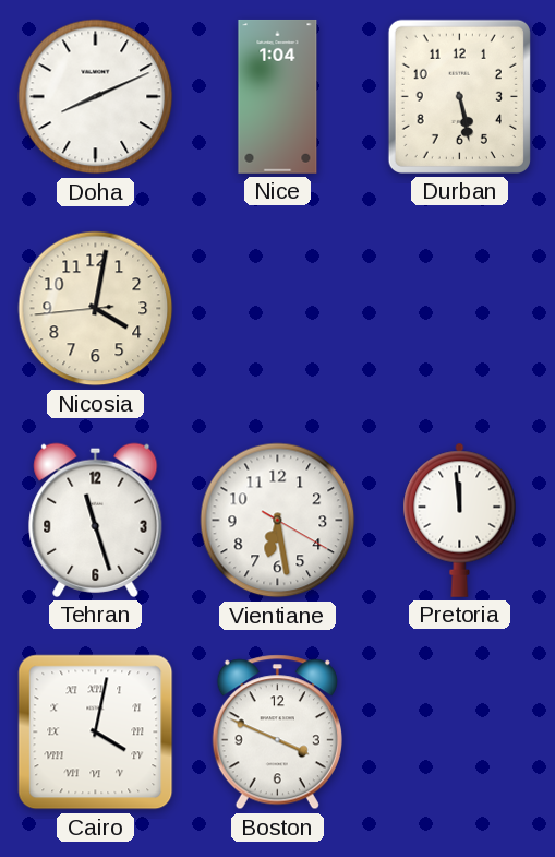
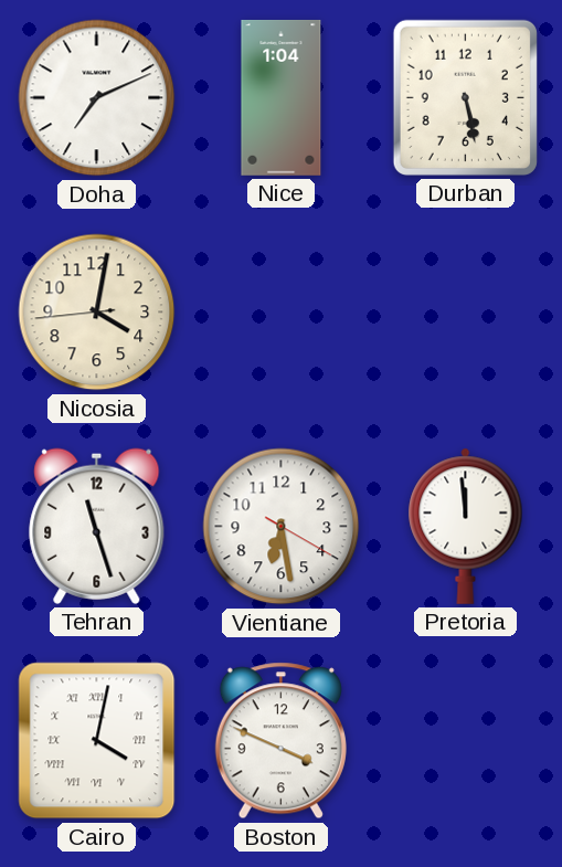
Doha: 8:11 -> 7:11
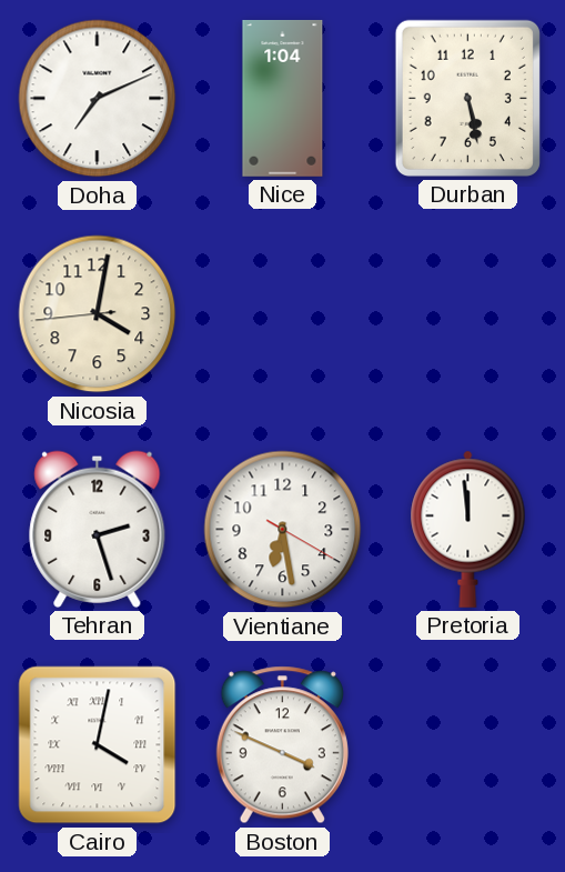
Tehran: 11:27 -> 2:27
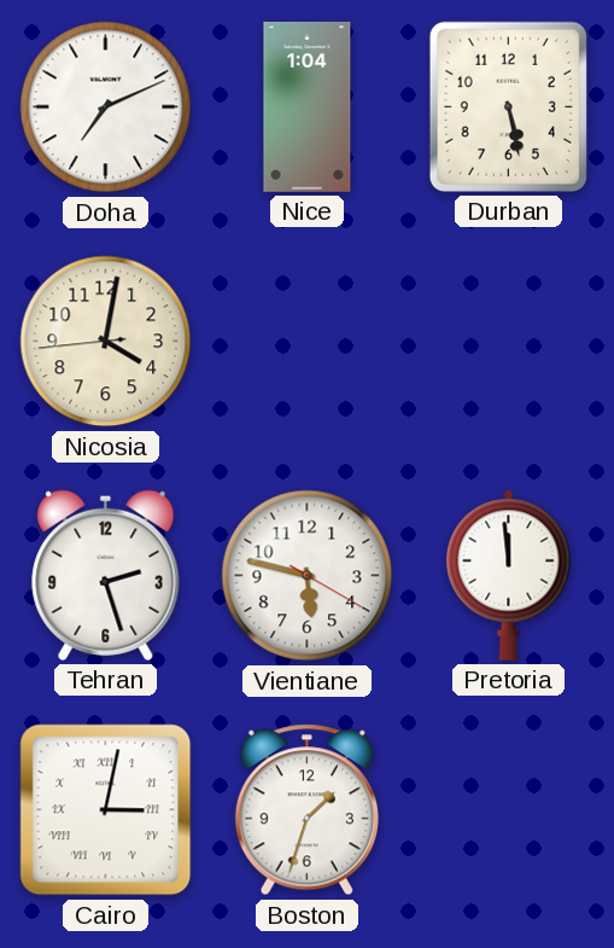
Vientiane: 6:28 -> 5:47
Cairo: 4:02 -> 3:02
Boston: 3:49 -> 1:33
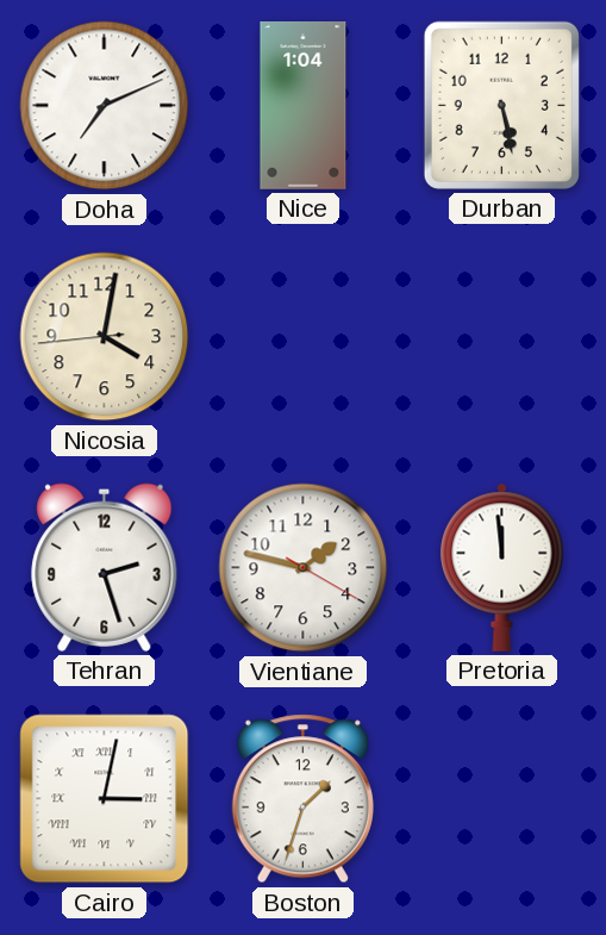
Vientiane: 5:47 -> 1:47
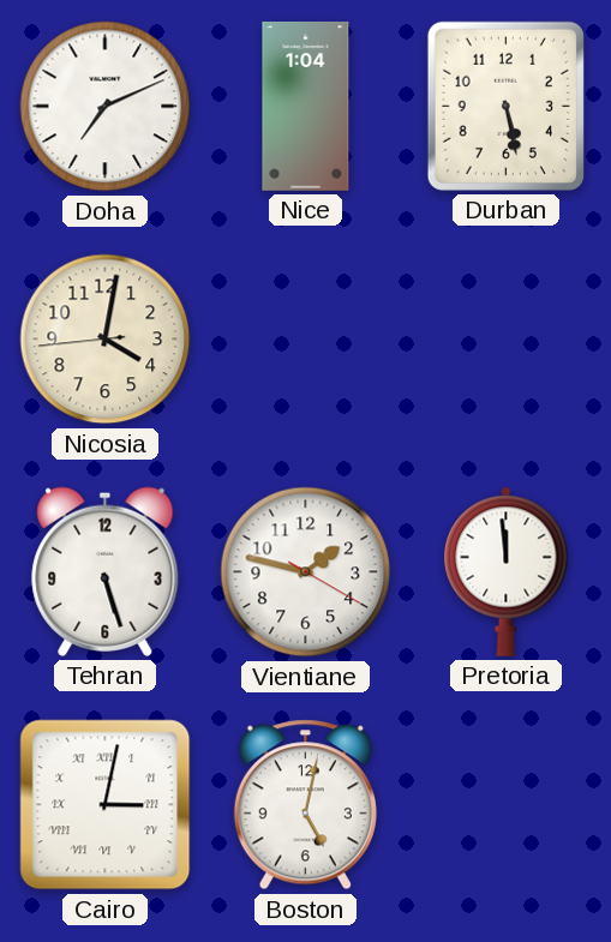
Tehran: 2:27 -> 5:27
Boston: 1:33 -> 5:02
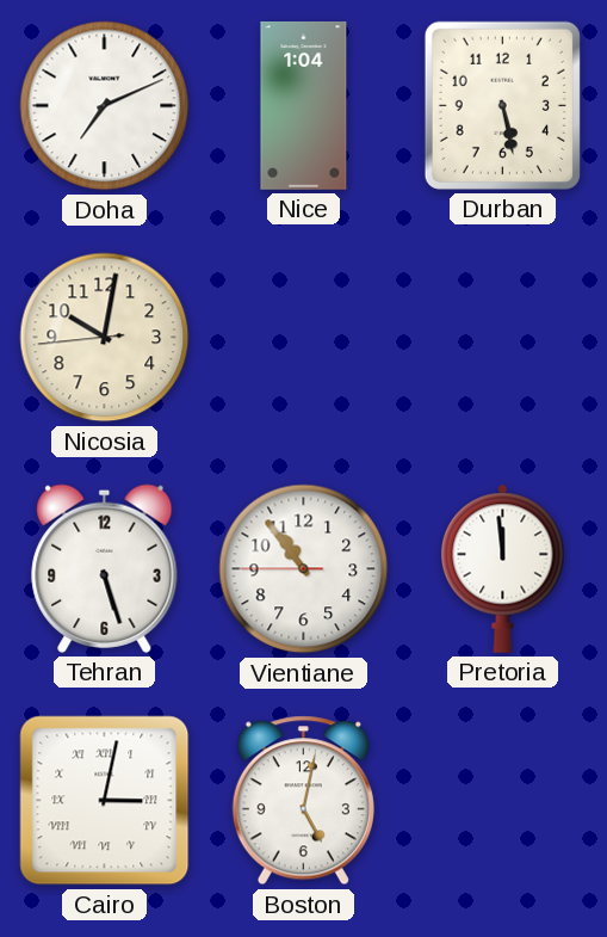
Nicosia: 4:01 -> 10:01
Vientiane: 1:47 -> 10:53
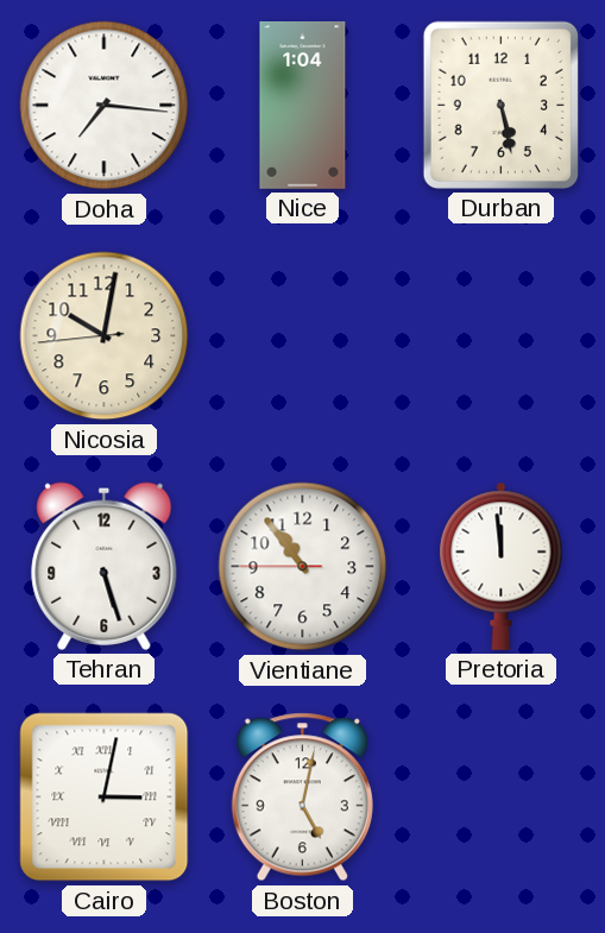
Doha: 7:11 -> 7:16
